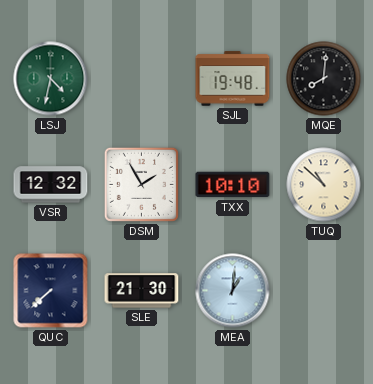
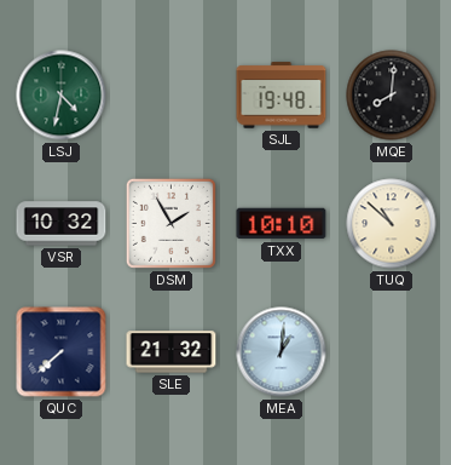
VSR: 12:32 -> 10:32
SLE: 21:30 -> 21:32
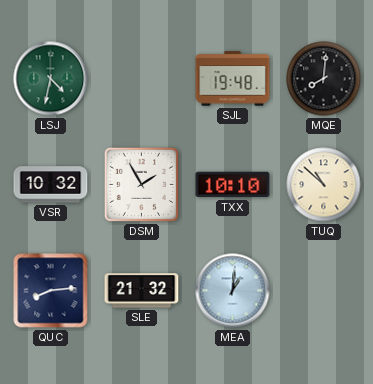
QUC: 7:38 -> 8:14
